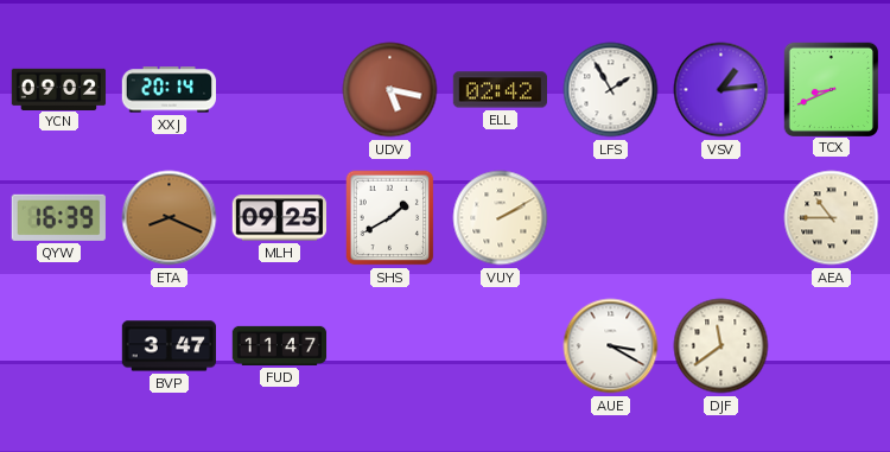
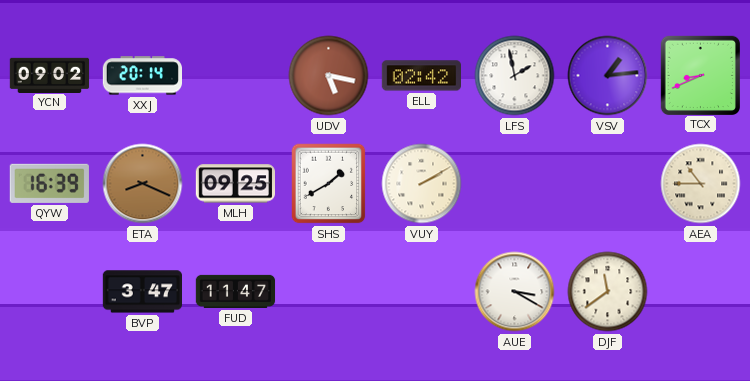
LFS: 1:55 -> 1:58
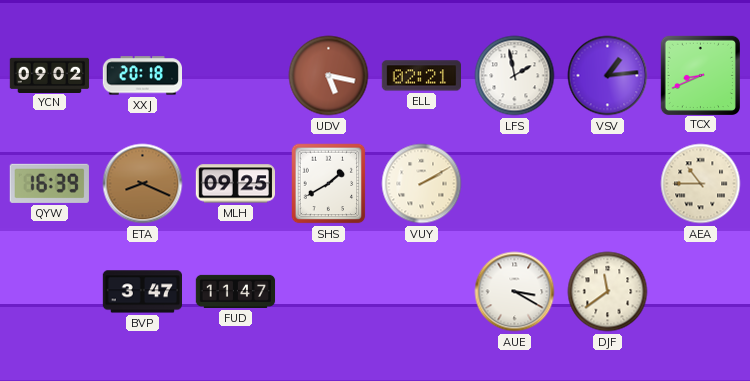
XXJ: 20:14 -> 20:18
ELL: 02:42 -> 02:21
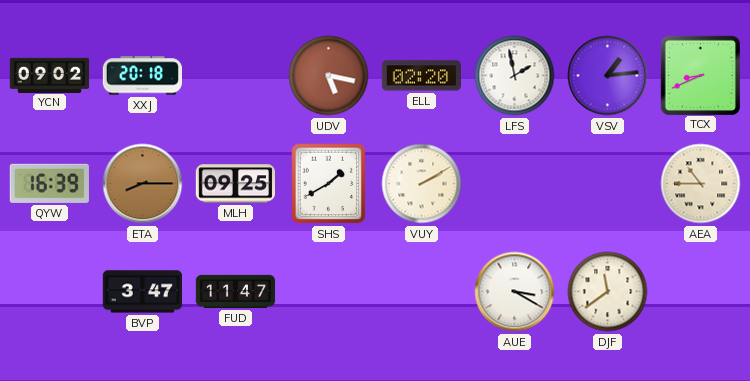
ELL: 02:21 -> 02:20
ETA: 8:19 -> 8:15
